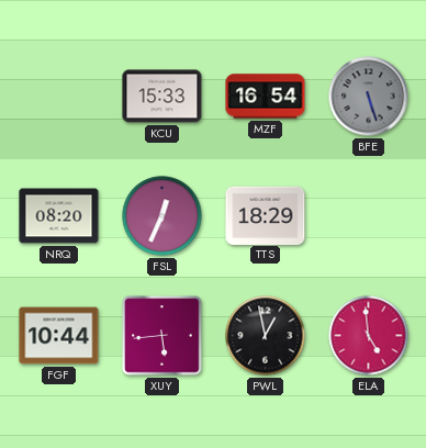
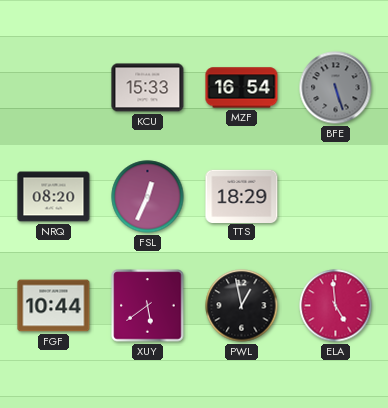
XUY: 5:44 -> 5:39
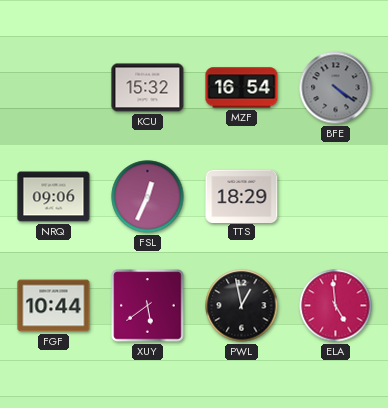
KCU: 15:33 -> 15:32
BFE: 5:27 -> 4:21
NRQ: 08:20 -> 09:06
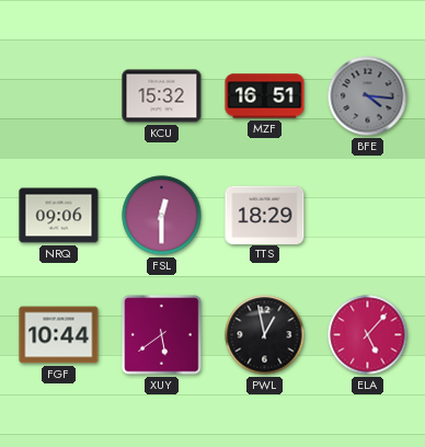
MZF: 16:54 -> 16:51
BFE: 4:21 -> 4:16
FSL: 12:34 -> 12:30
ELA: 4:59 -> 5:07
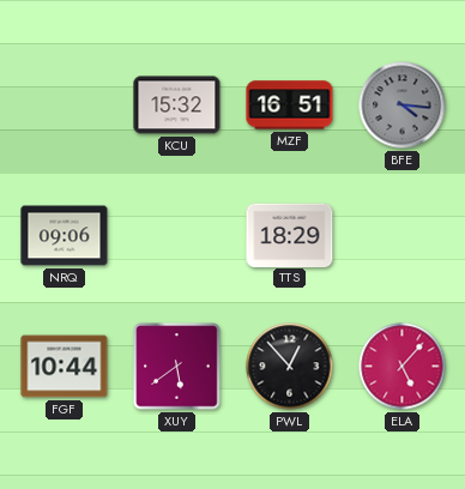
FSL: 12:30 -> none
PWL: 12:58 -> 12:53
